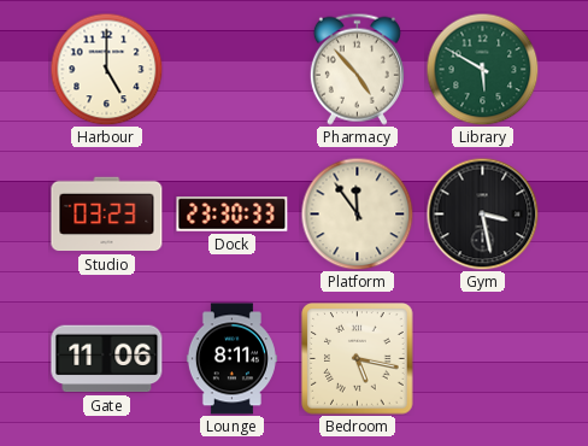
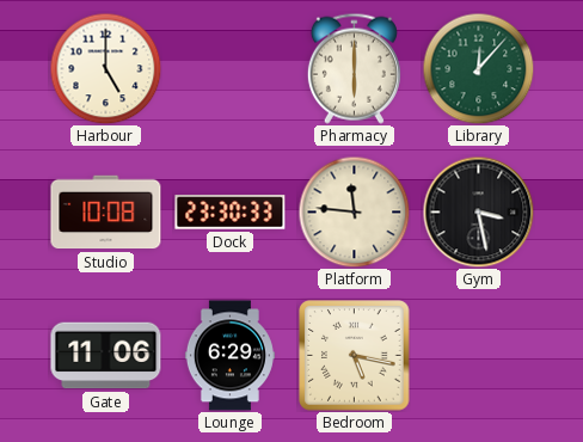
Pharmacy: 4:53 -> 6:00
Library: 5:50 -> 12:07
Studio: 03:23 -> 10:08
Platform: 11:54 -> 11:46
Lounge: 8:11 -> 6:29
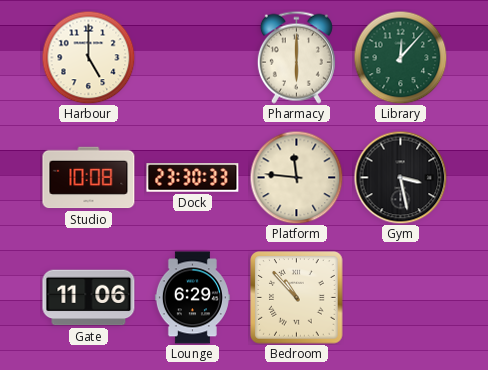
Bedroom: 5:17 -> 10:53
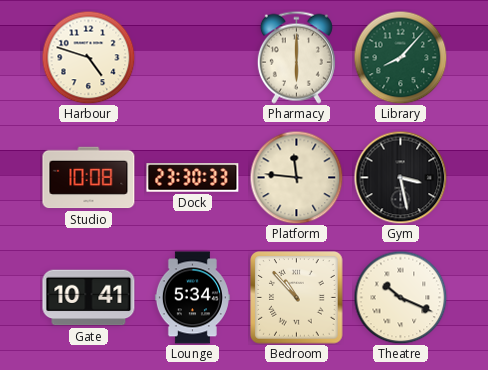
Harbour: 5:00 -> 4:48
Library: 12:07 -> 8:07
Gate: 11:06 -> 10:41
Lounge: 6:29 -> 5:34
Theatre: none -> 10:19
